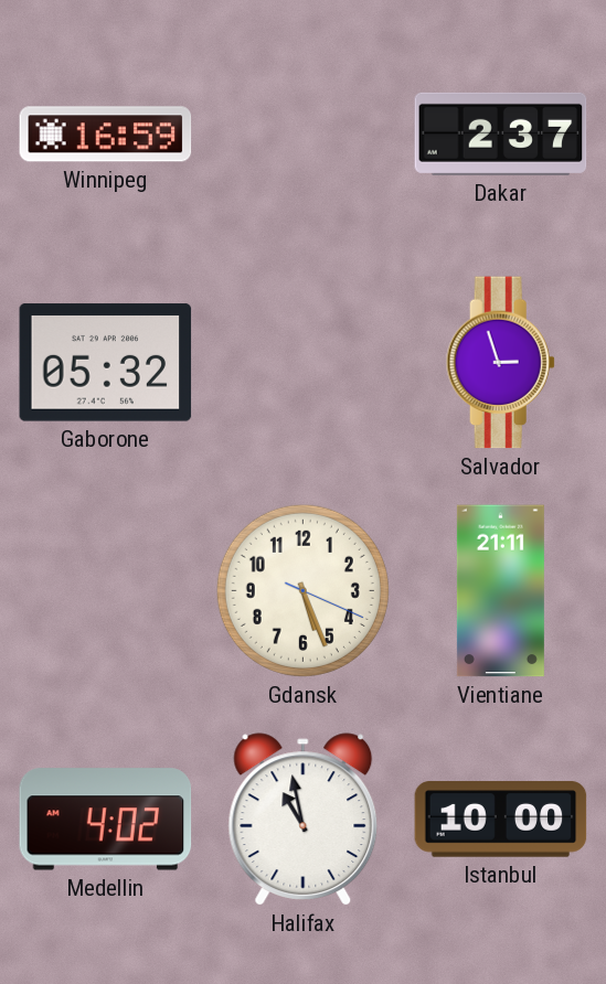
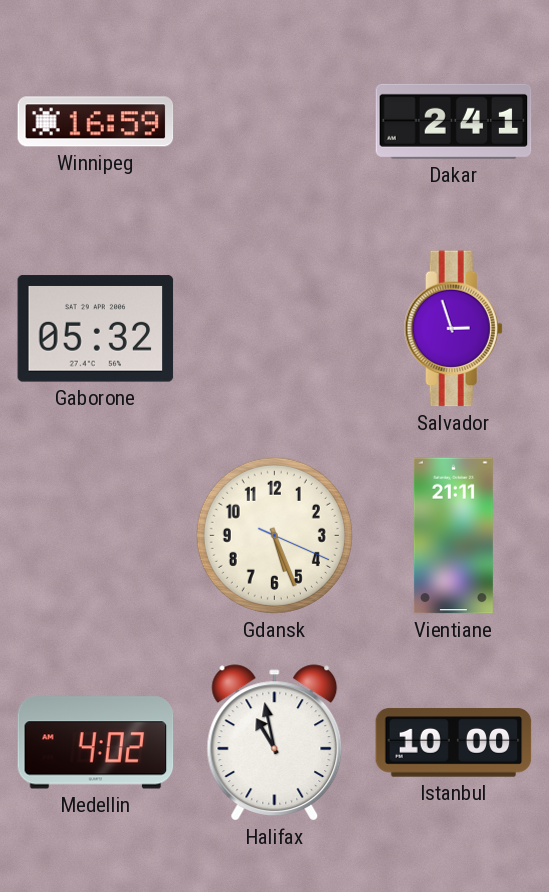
Dakar: 2:37 -> 2:41
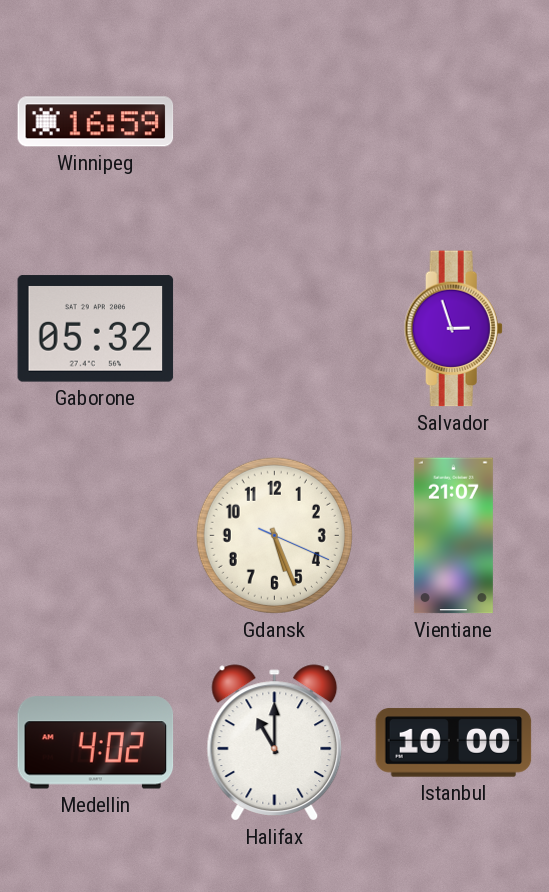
Dakar: 2:41 -> none
Vientiane: 21:11 -> 21:07
Halifax: 10:58 -> 11:00
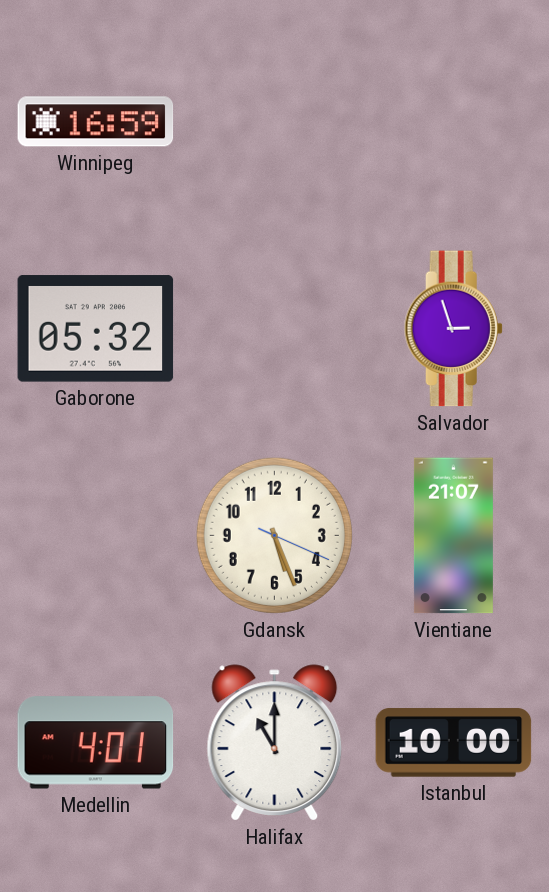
Medellin: 4:02 -> 4:01
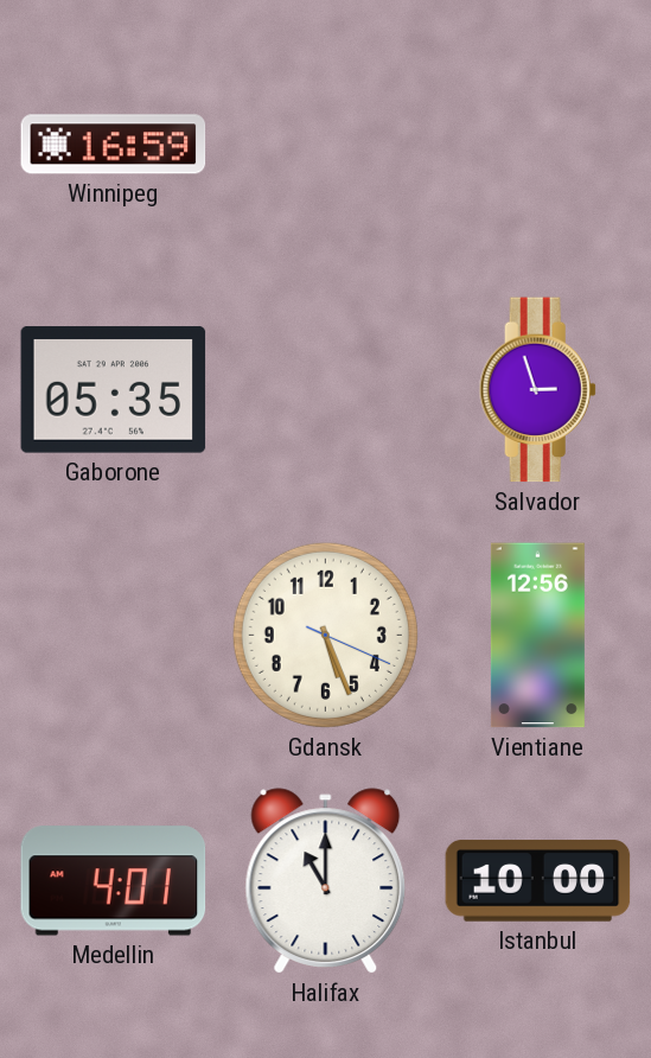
Gaborone: 05:32 -> 05:35
Vientiane: 21:07 -> 12:56
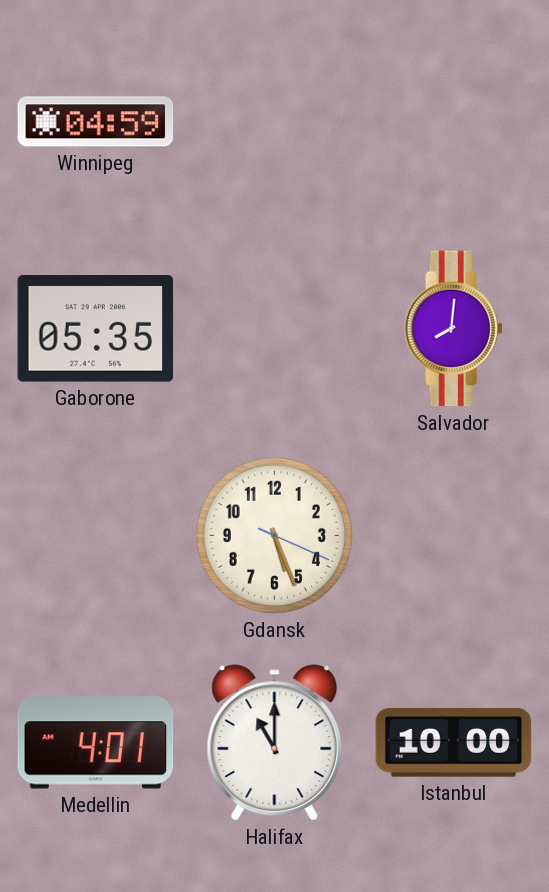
Winnipeg: 16:59 -> 04:59
Salvador: 2:57 -> 8:01
Vientiane: 12:56 -> none
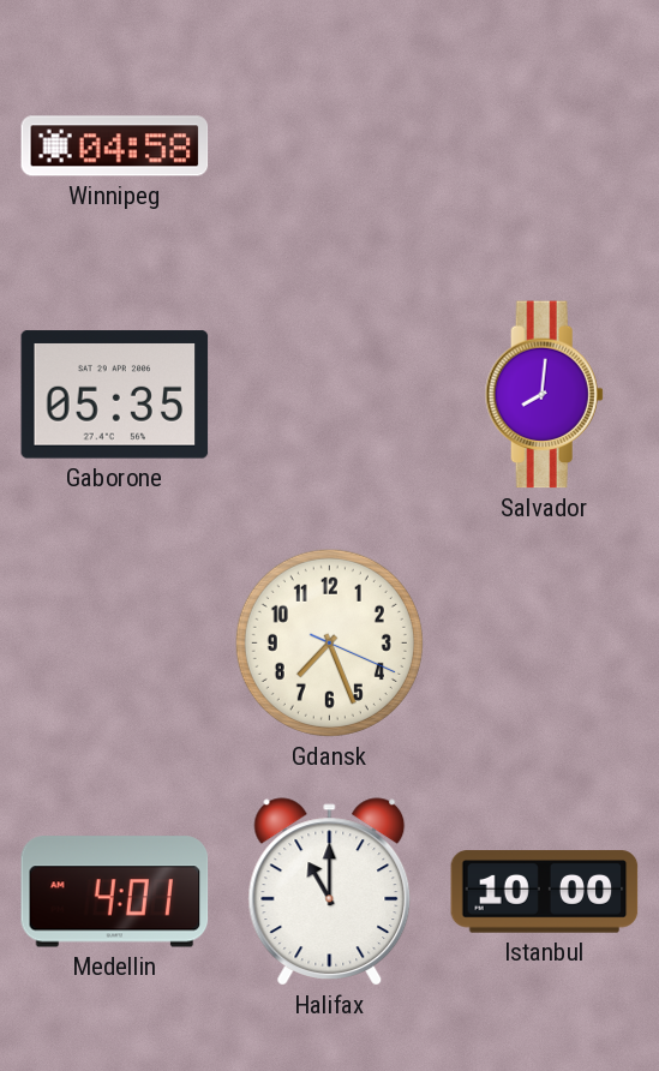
Winnipeg: 04:59 -> 04:58
Gdansk: 5:26 -> 7:26
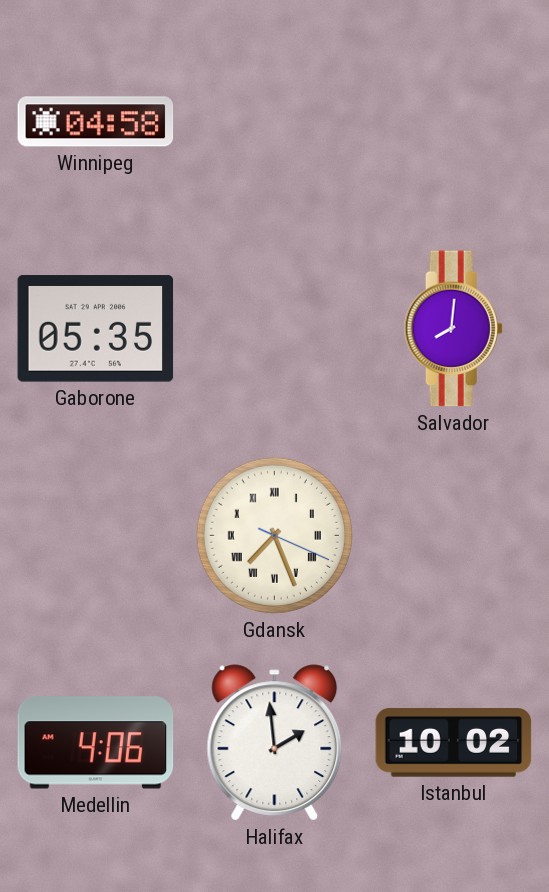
Gdansk numerals: Arabic -> Roman
Medellin: 4:01 -> 4:06
Halifax: 11:00 -> 1:59
Istanbul: 10:00 -> 10:02
